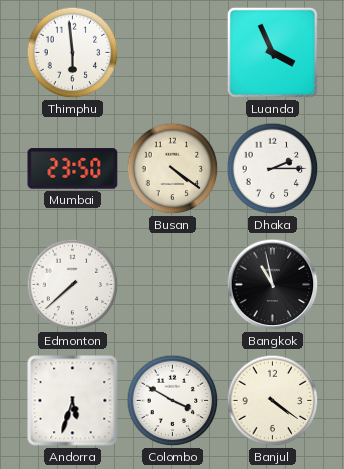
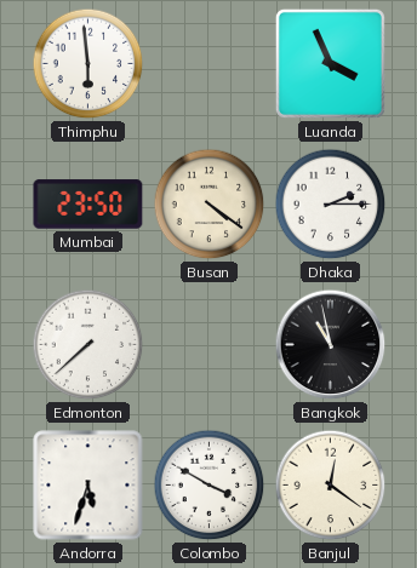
Banjul: 4:21 -> 12:21
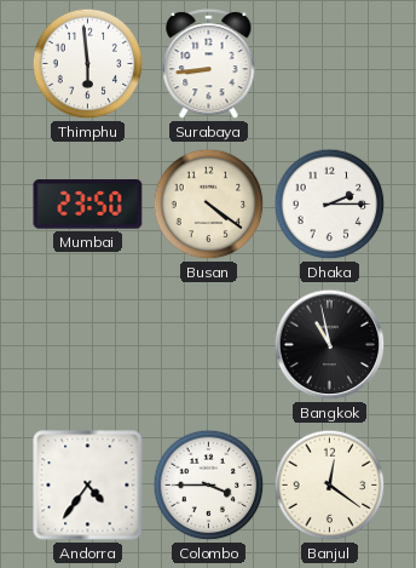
Surabaya: none -> 8:44
Luanda: 3:56 -> none
Edmonton: 7:38 -> none
Andorra: 5:33 -> 4:36
Colombo: 3:50 -> 3:45
